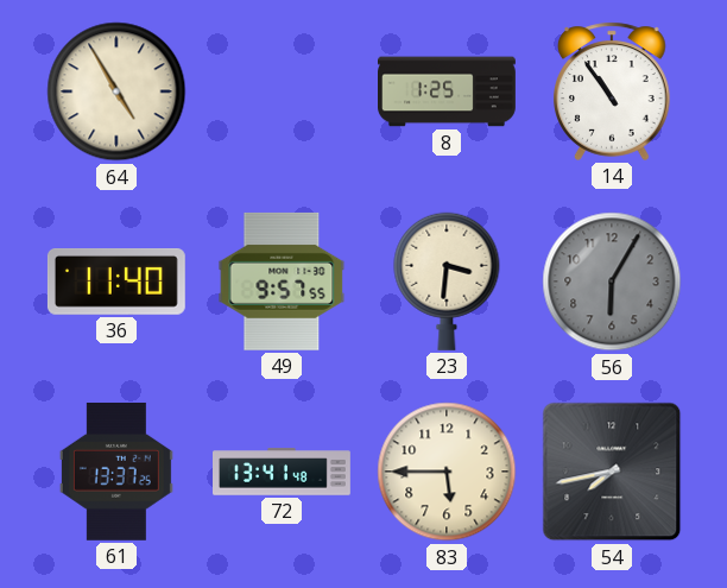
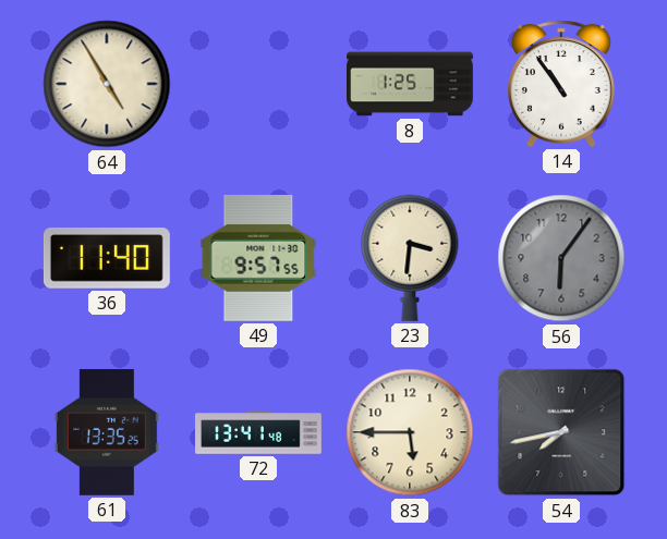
56: 6:05 -> 6:06
61: 13:37 -> 13:35
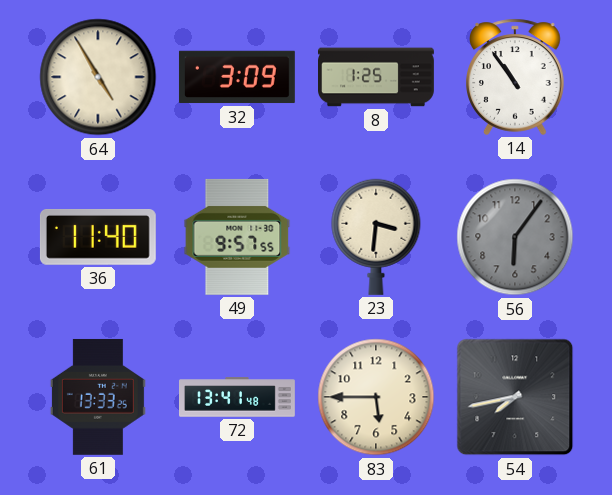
32: none -> 3:09
61: 13:35 -> 13:33
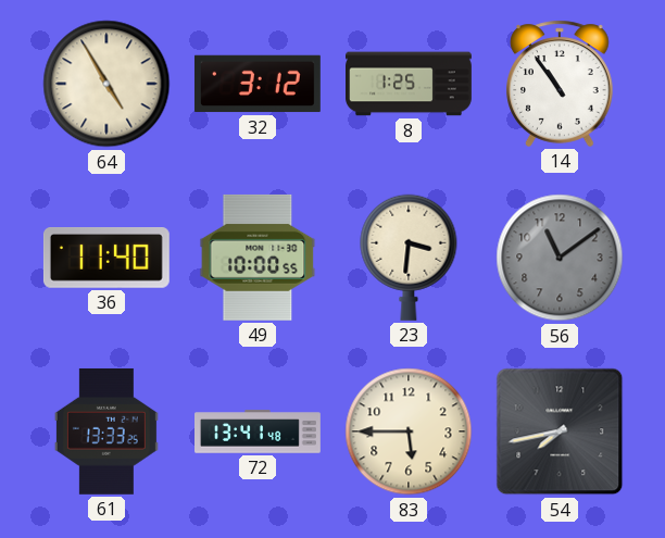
32: 3:09 -> 3:12
49: 9:57 -> 10:00
56: 6:06 -> 11:09
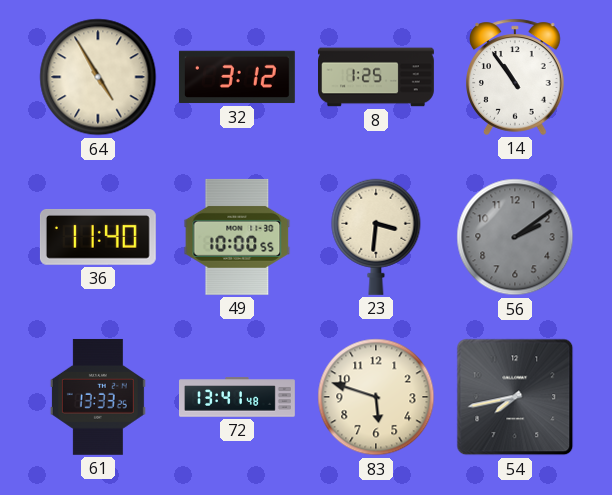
56: 11:09 -> 2:09
83: 5:45 -> 5:48
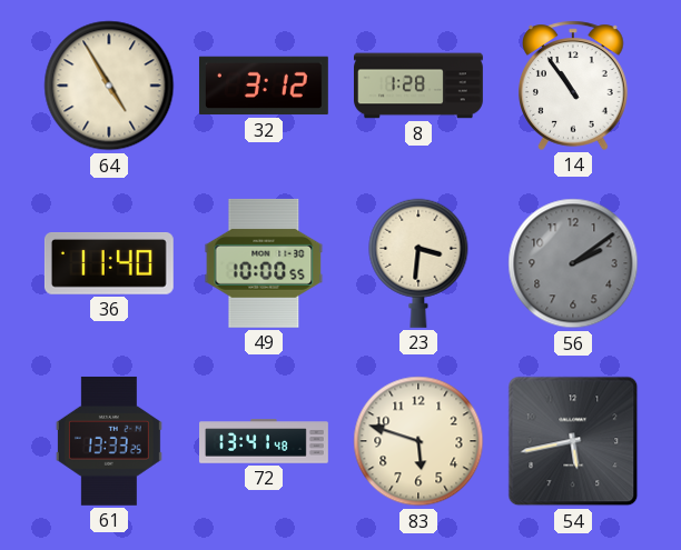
8: 1:25 -> 1:28
54: 7:43 -> 5:43
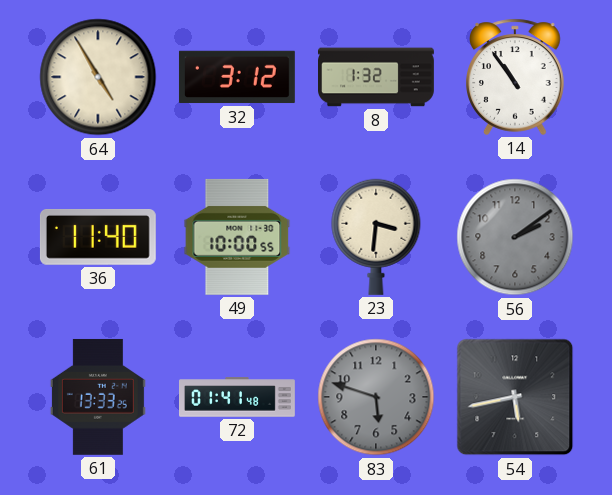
8: 1:28 -> 1:32
72: 13:41 -> 01:41
83 dial: cream -> grey
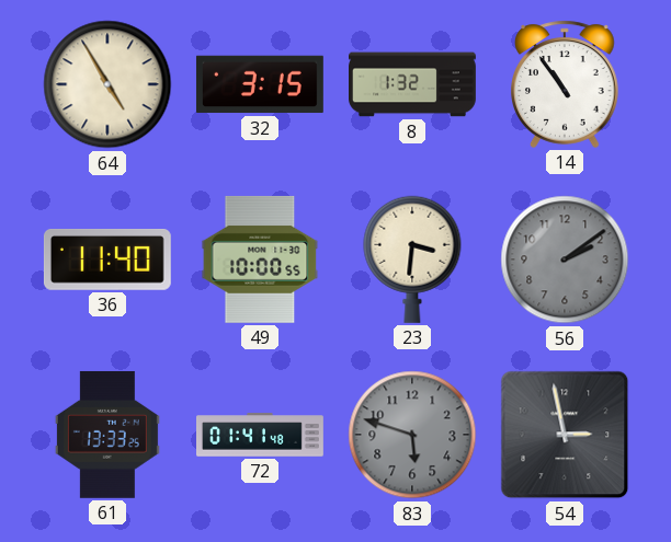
32: 3:12 -> 3:15
54: 5:43 -> 2:58
